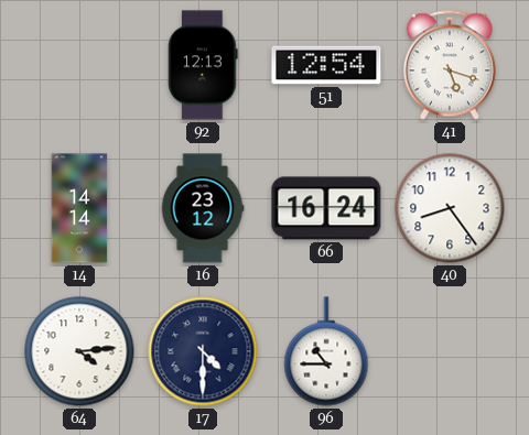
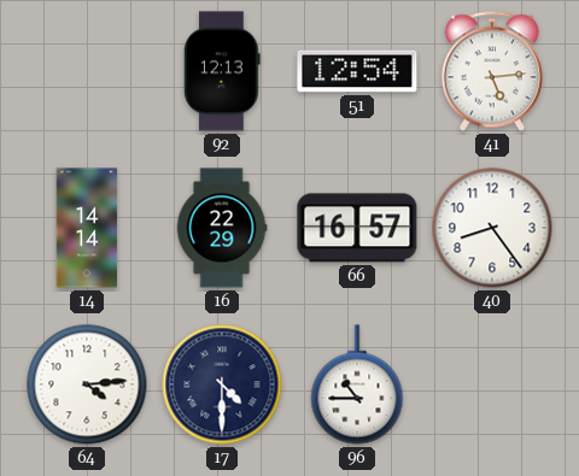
41: 5:18 -> 5:14
16: 23:12 -> 22:29
66: 16:24 -> 16:57
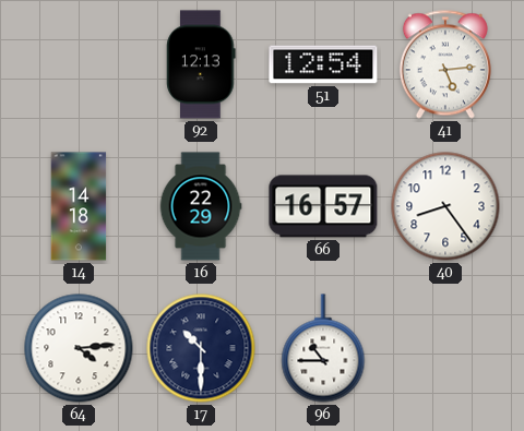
14: 14:14 -> 14:18
17: 4:30 -> 10:30
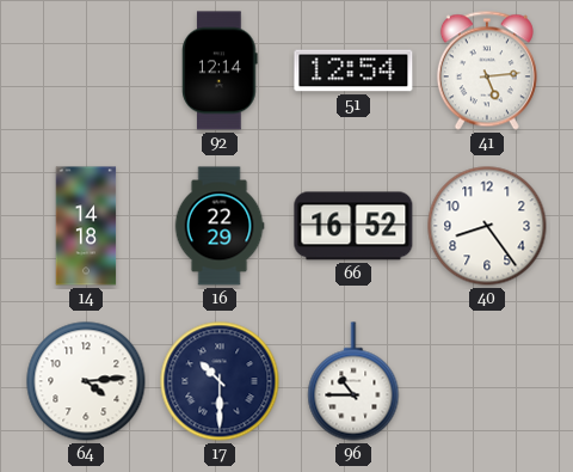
92: 12:13 -> 12:14
66: 16:57 -> 16:52
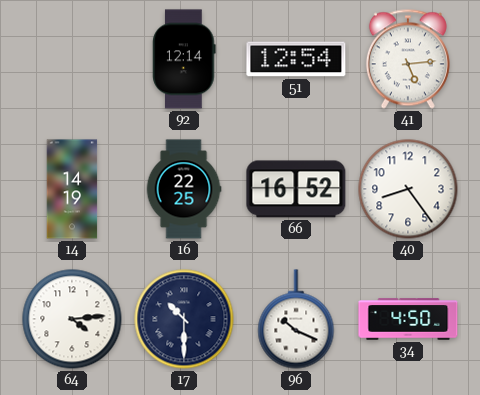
14: 14:18 -> 14:19
16: 22:29 -> 22:25
96: 10:45 -> 10:19
34: none -> 4:50
